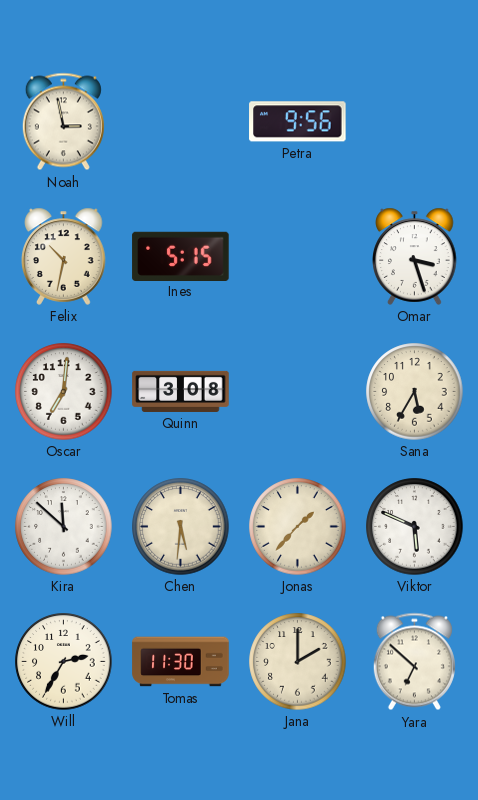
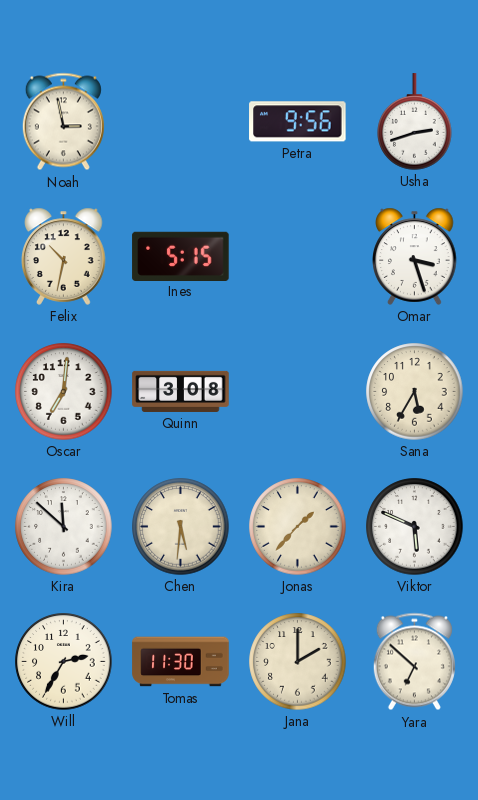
Usha: none -> 2:42
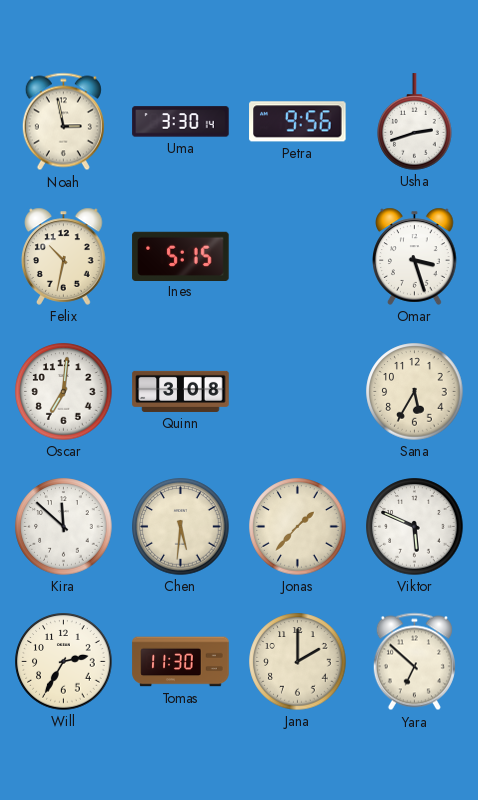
Uma: none -> 3:30
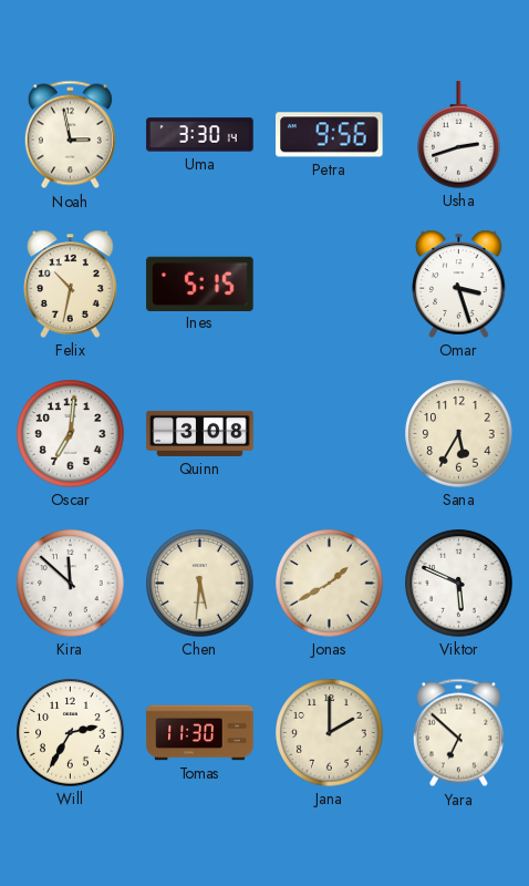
Jonas: 1:37 -> 1:40
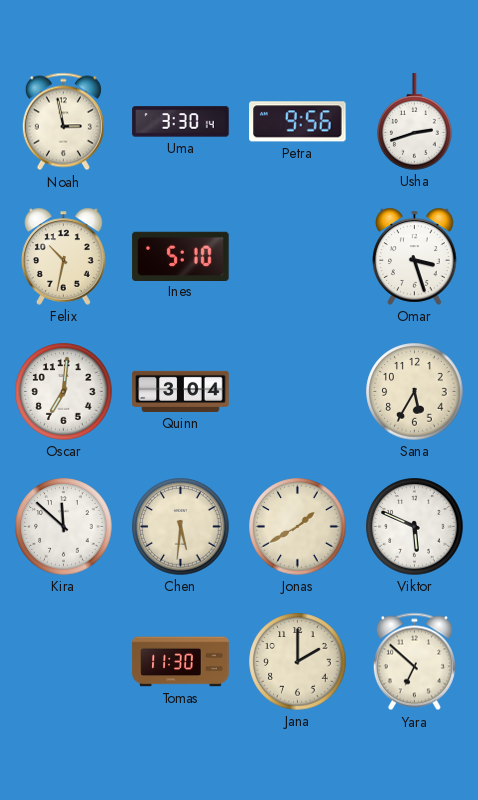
Ines: 5:15 -> 5:10
Quinn: 3:08 -> 3:04
Will: 2:35 -> none
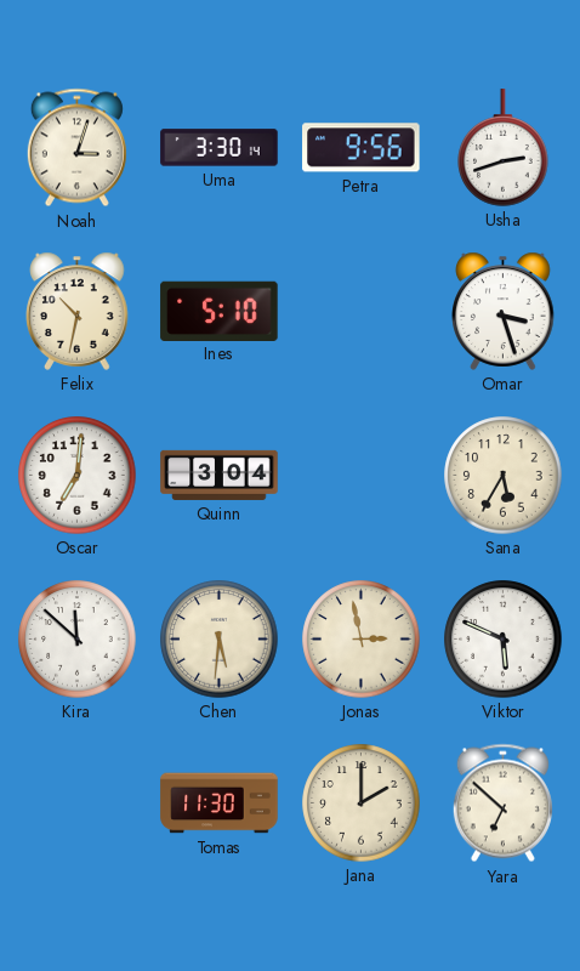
Noah: 2:58 -> 3:03
Jonas: 1:40 -> 2:58
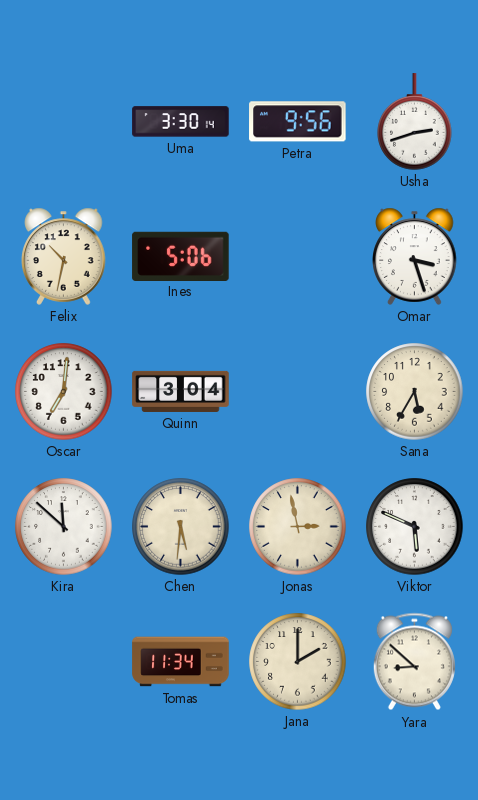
Noah: 3:03 -> none
Ines: 5:10 -> 5:06
Tomas: 11:30 -> 11:34
Yara: 6:52 -> 8:52
